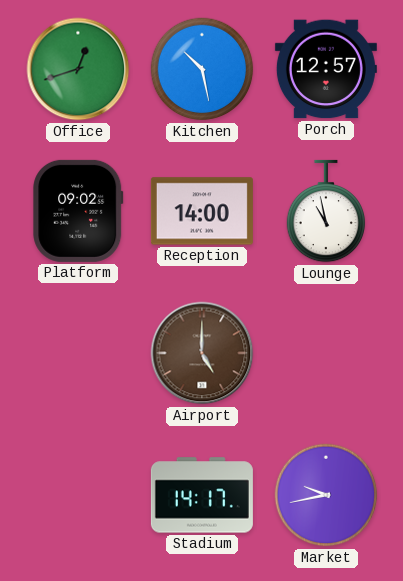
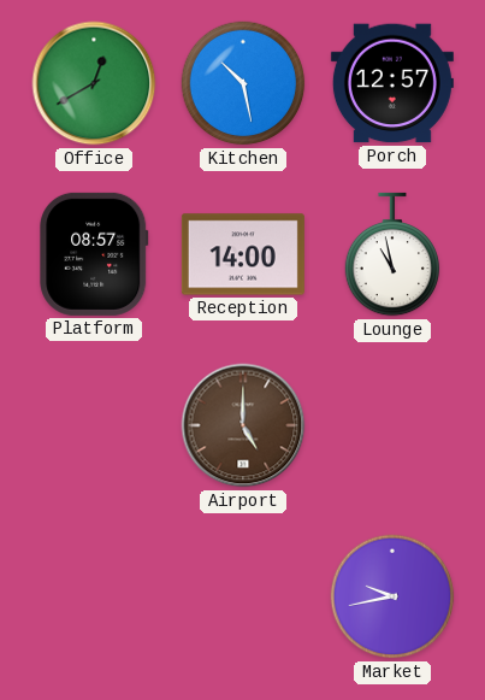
Office: 12:42 -> 12:40
Platform: 09:02 -> 08:57
Stadium: 14:17 -> none
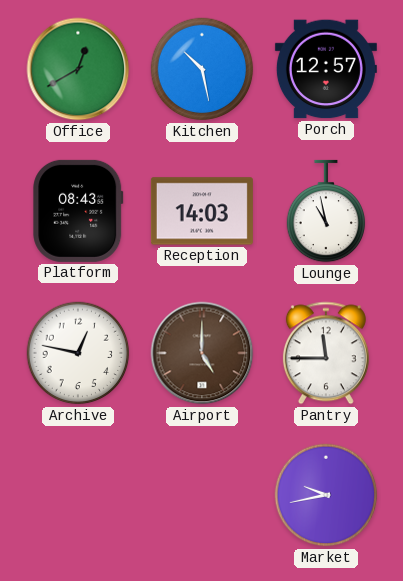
Platform: 08:57 -> 08:43
Reception: 14:00 -> 14:03
Archive: none -> 12:47
Pantry: none -> 11:45
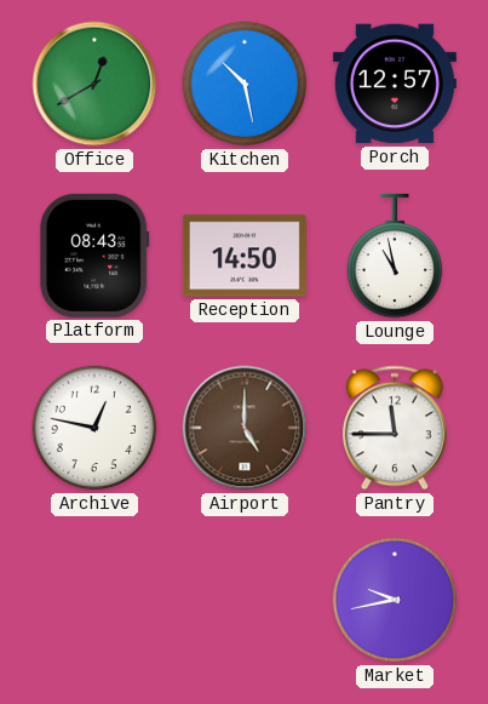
Reception: 14:03 -> 14:50
